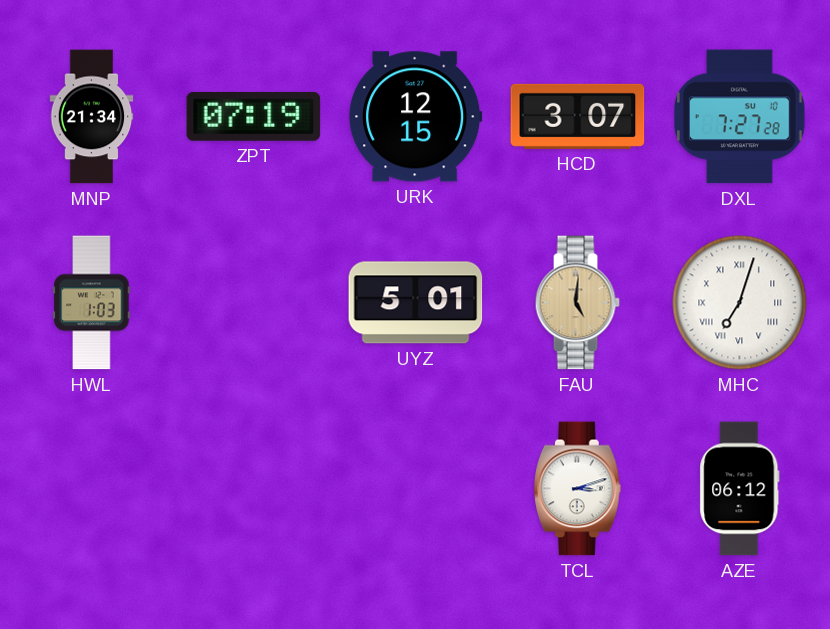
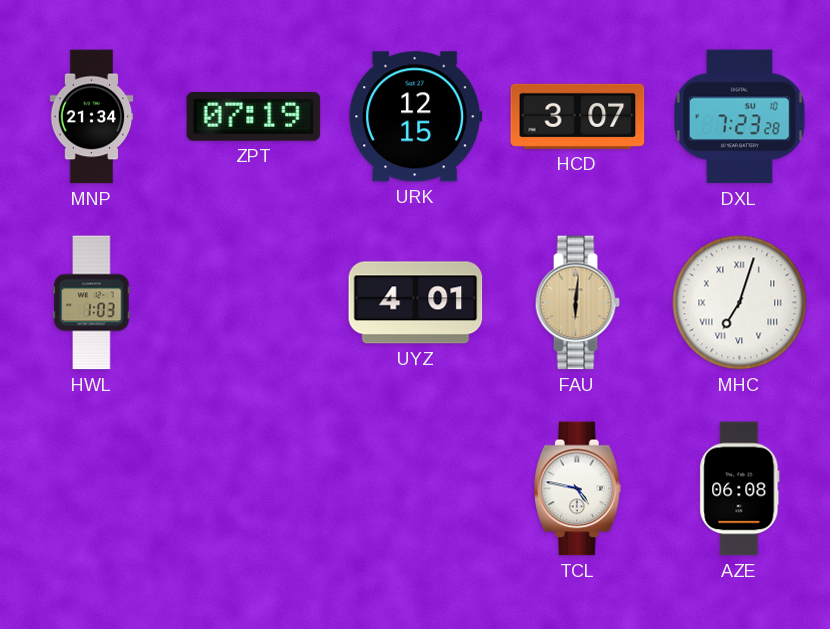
DXL: 7:27 -> 7:23
UYZ: 5:01 -> 4:01
FAU: 5:01 -> 6:01
TCL: 3:12 -> 4:47
AZE: 06:12 -> 06:08
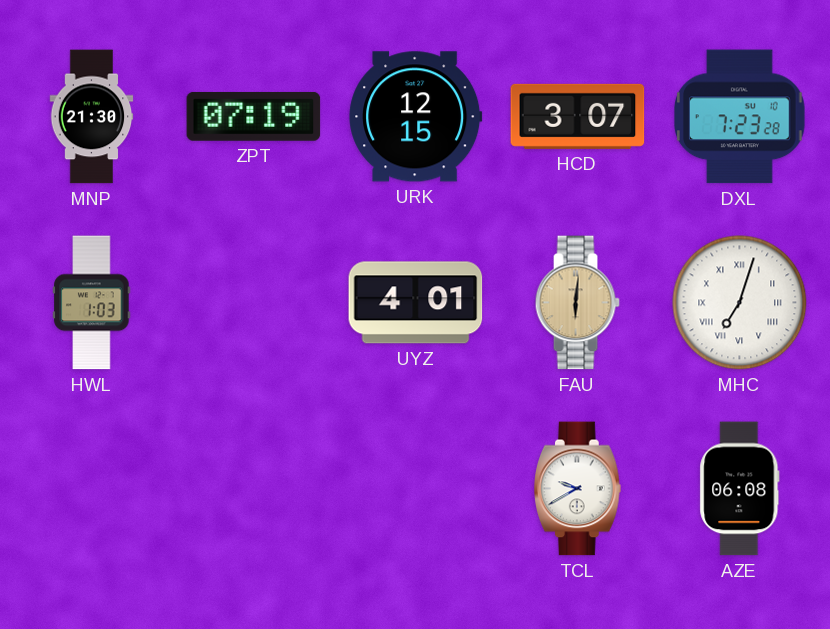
MNP: 21:34 -> 21:30
TCL: 4:47 -> 9:40
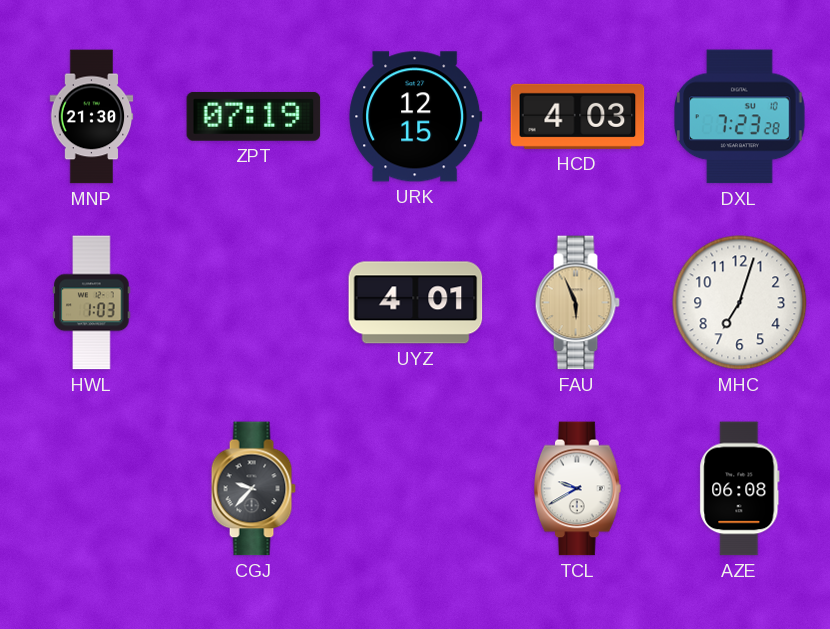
HCD: 3:07 -> 4:03
FAU: 6:01 -> 5:56
MHC numerals: Roman -> Arabic
CGJ: none -> 9:37
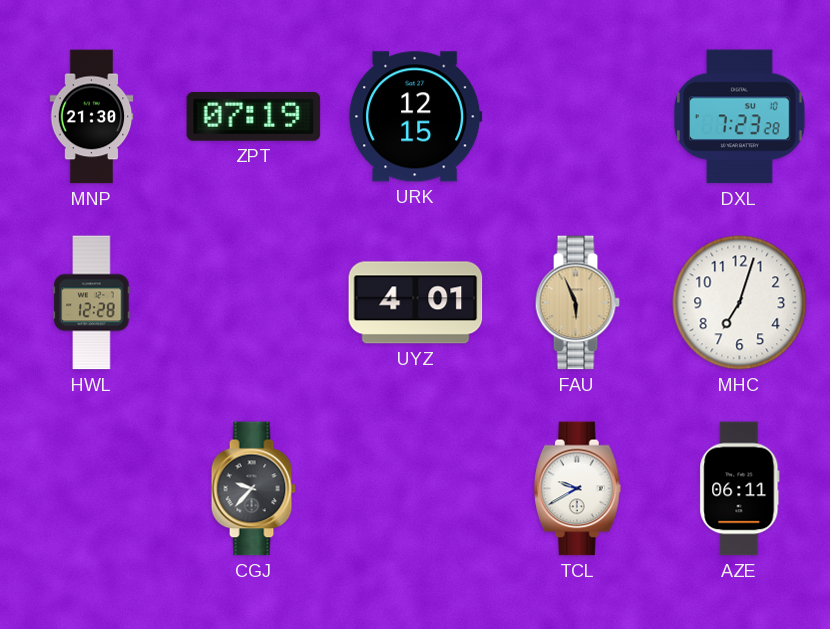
HCD: 4:03 -> none
HWL: 1:03 -> 12:28
AZE: 06:08 -> 06:11
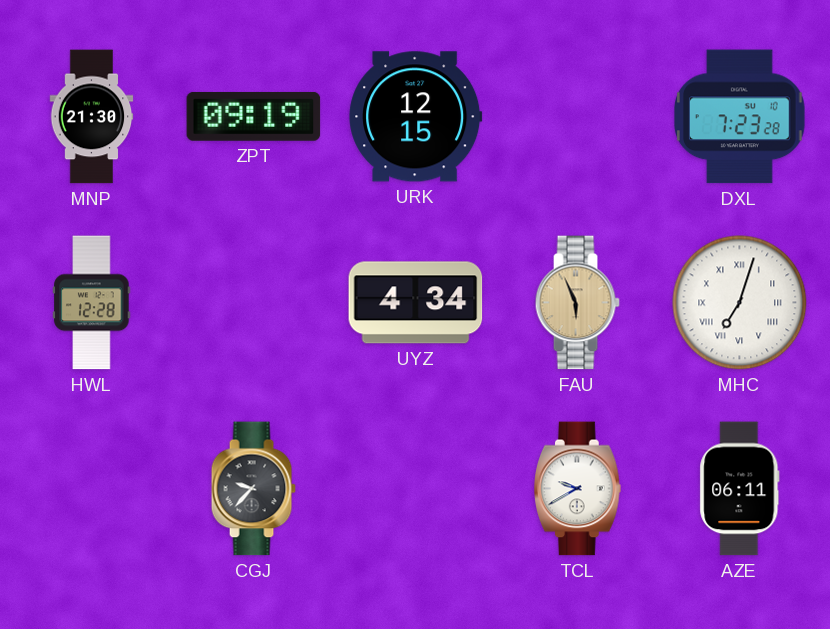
ZPT: 07:19 -> 09:19
UYZ: 4:01 -> 4:34
MHC numerals: Arabic -> Roman
